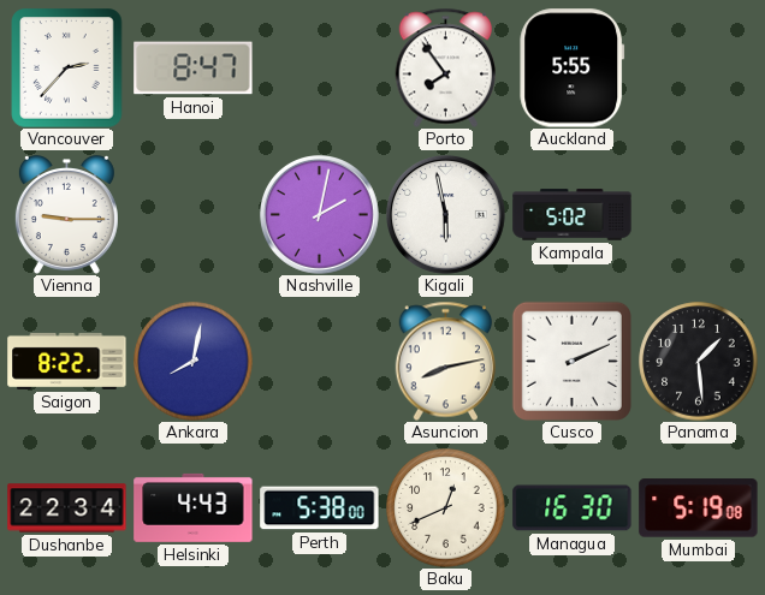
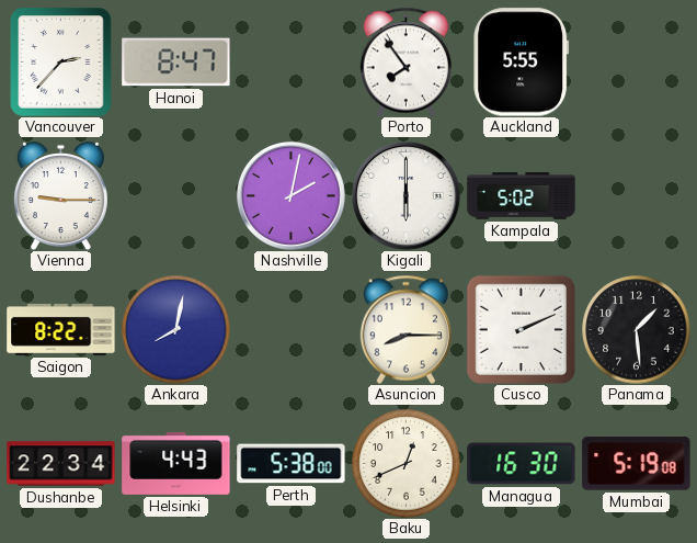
Kigali: 5:58 -> 6:00
Asuncion: 8:13 -> 8:15
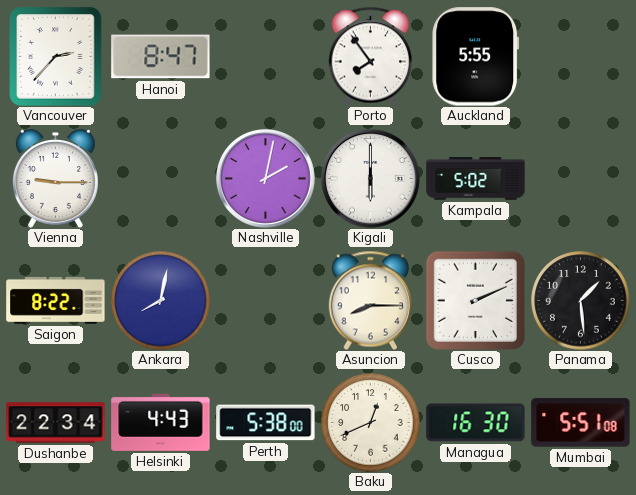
Mumbai: 5:19 -> 5:51
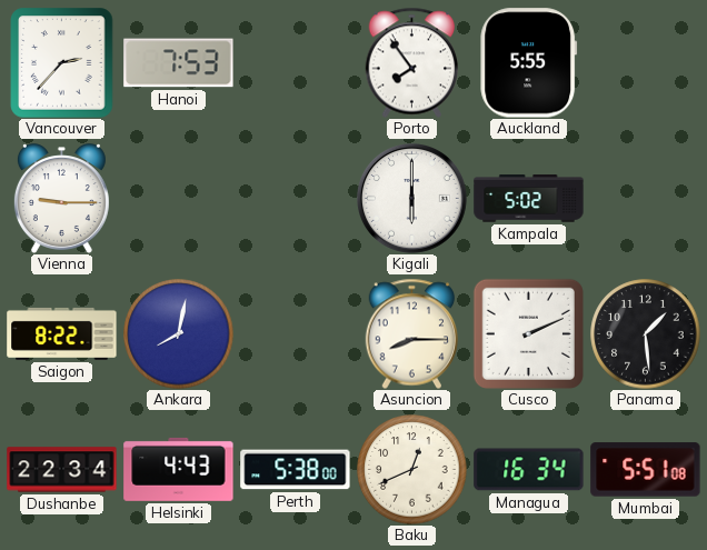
Hanoi: 8:47 -> 7:53
Nashville: 2:02 -> none
Managua: 16:30 -> 16:34
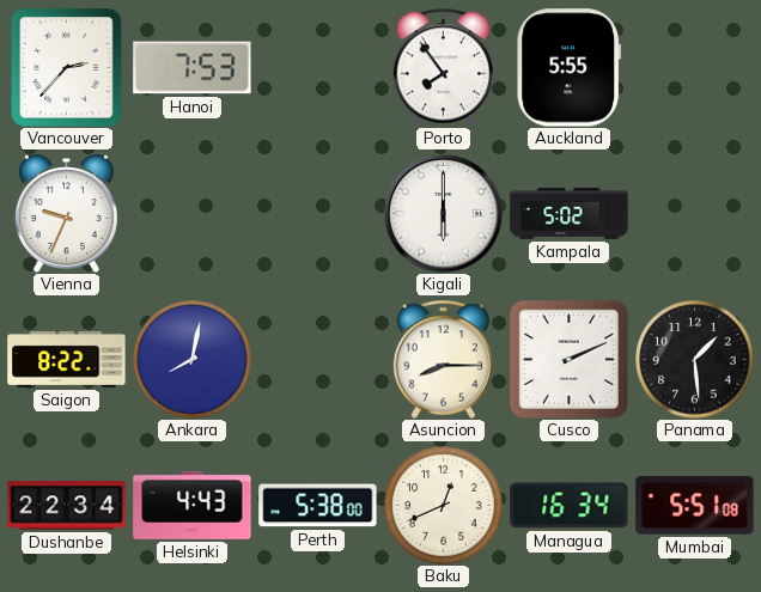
Vienna: 9:15 -> 9:34
